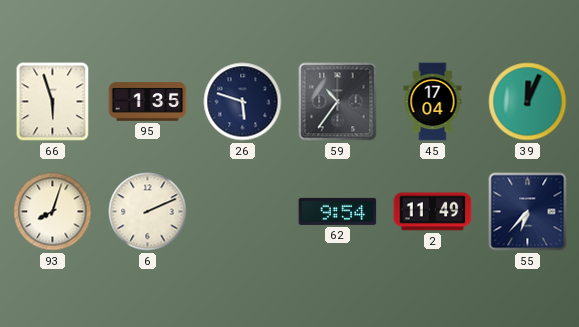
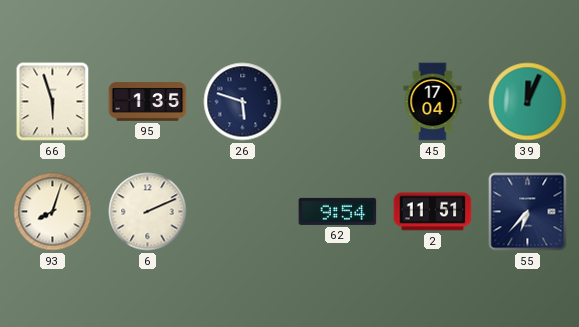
59: 10:36 -> none
2: 11:49 -> 11:51
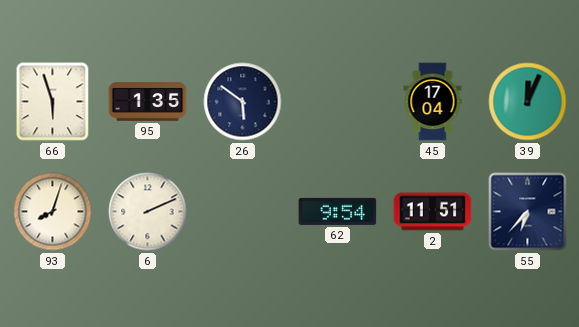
26: 5:48 -> 5:51
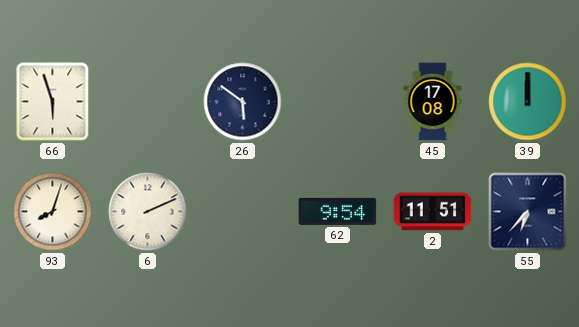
95: 1:35 -> none
45: 17:04 -> 17:08
39: 12:04 -> 12:00
